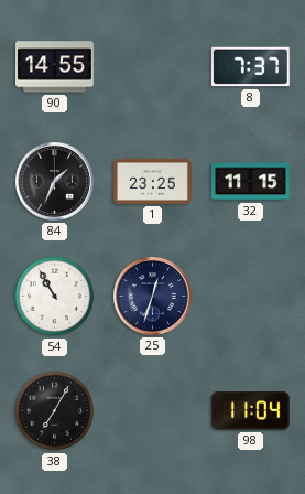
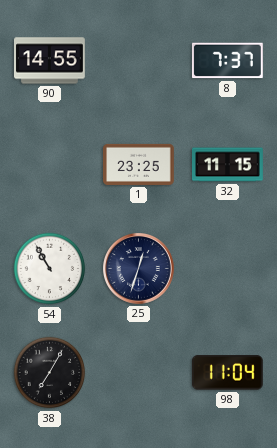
84: 1:34 -> none
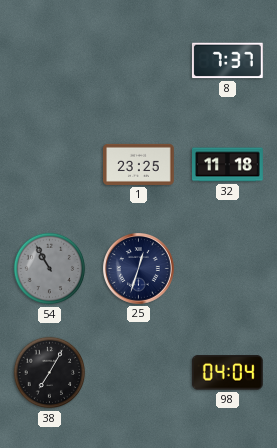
90: 14:55 -> none
32: 11:15 -> 11:18
54 dial: white -> grey
98: 11:04 -> 04:04
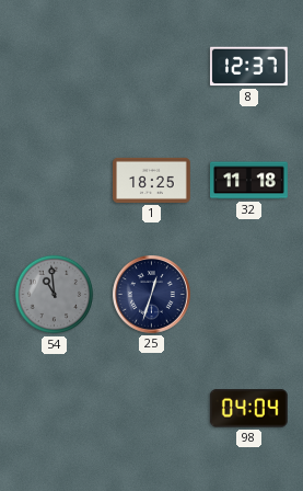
8: 7:37 -> 12:37
1: 23:25 -> 18:25
54: 10:55 -> 10:59
38: 7:05 -> none
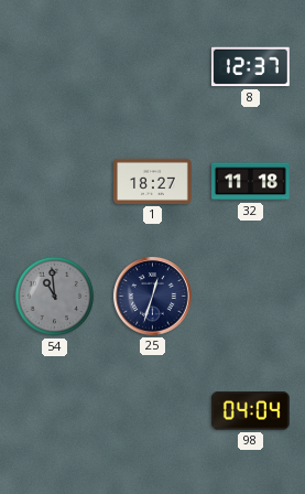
1: 18:25 -> 18:27
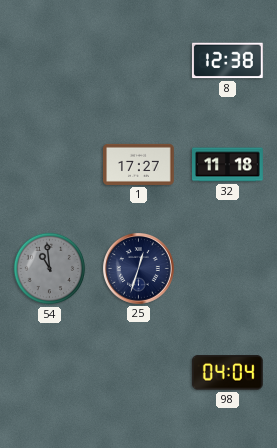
8: 12:37 -> 12:38
1: 18:27 -> 17:27
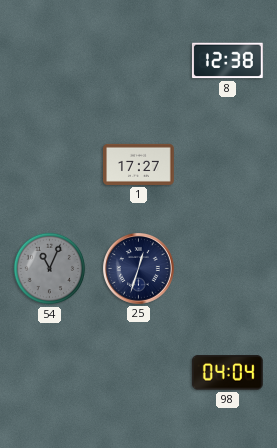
32: 11:18 -> none
54: 10:59 -> 11:04
